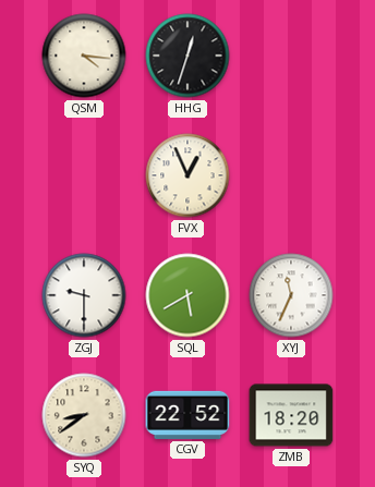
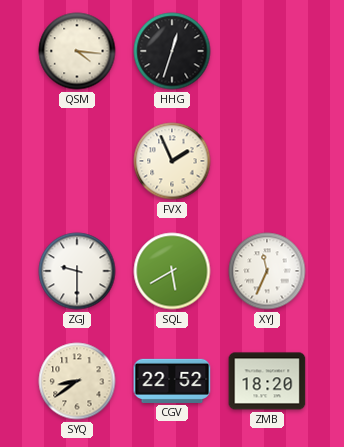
FVX: 12:56 -> 1:56
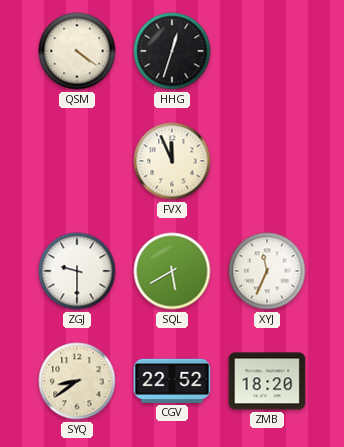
QSM: 4:16 -> 4:21
FVX: 1:56 -> 11:56
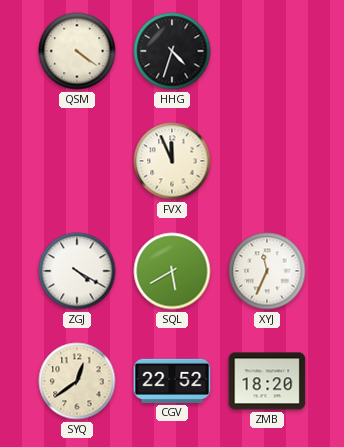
HHG: 12:33 -> 4:33
ZGJ: 9:30 -> 4:20
SYQ: 8:39 -> 12:39
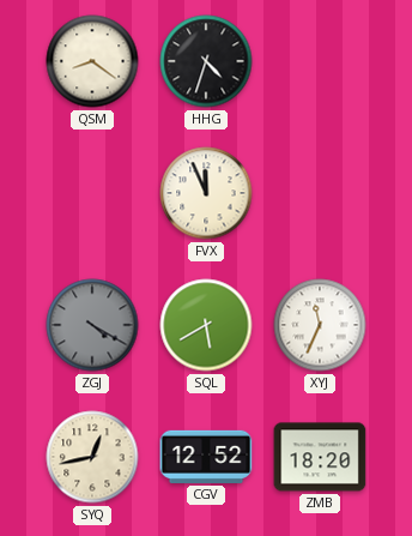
QSM: 4:21 -> 8:21
ZGJ dial: white -> grey
SYQ: 12:39 -> 12:43
CGV: 22:52 -> 12:52
